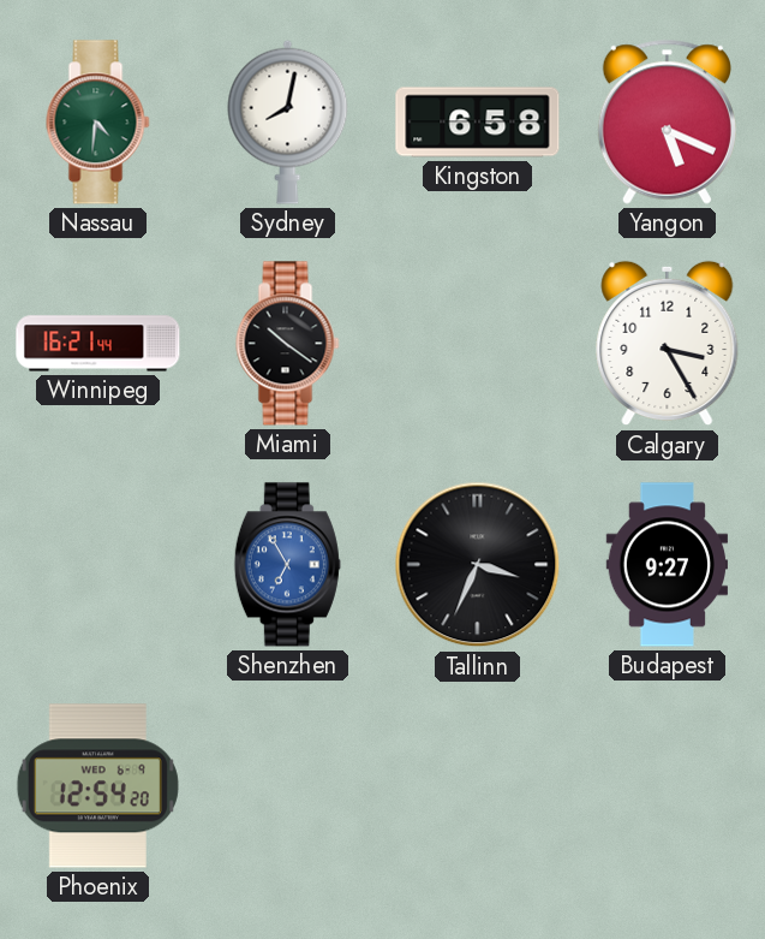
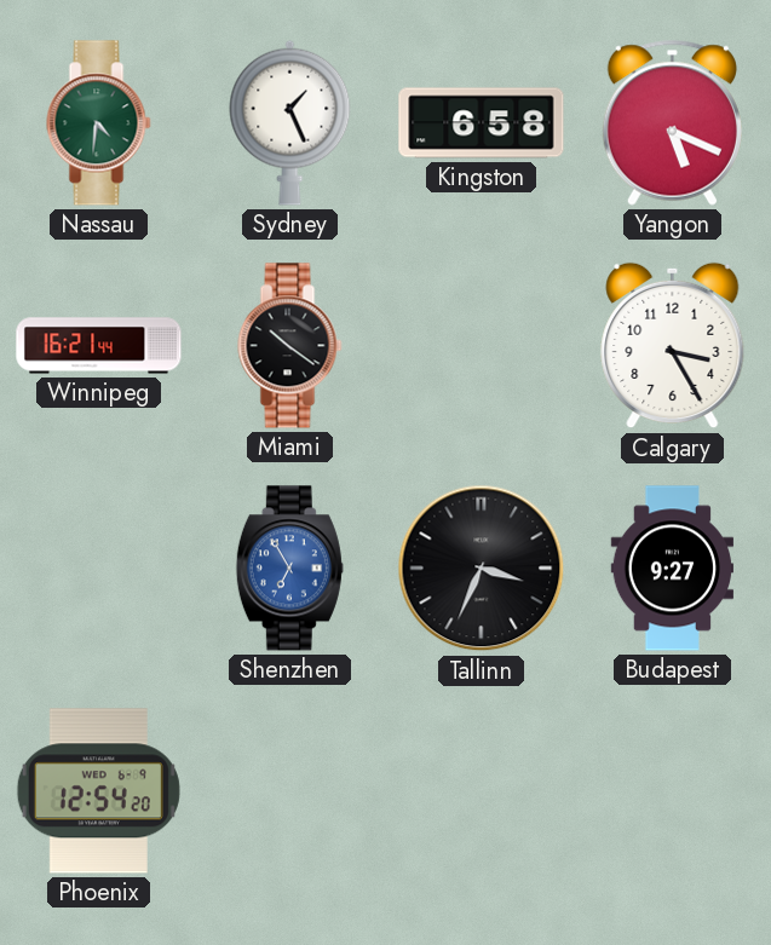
Sydney: 8:02 -> 1:26
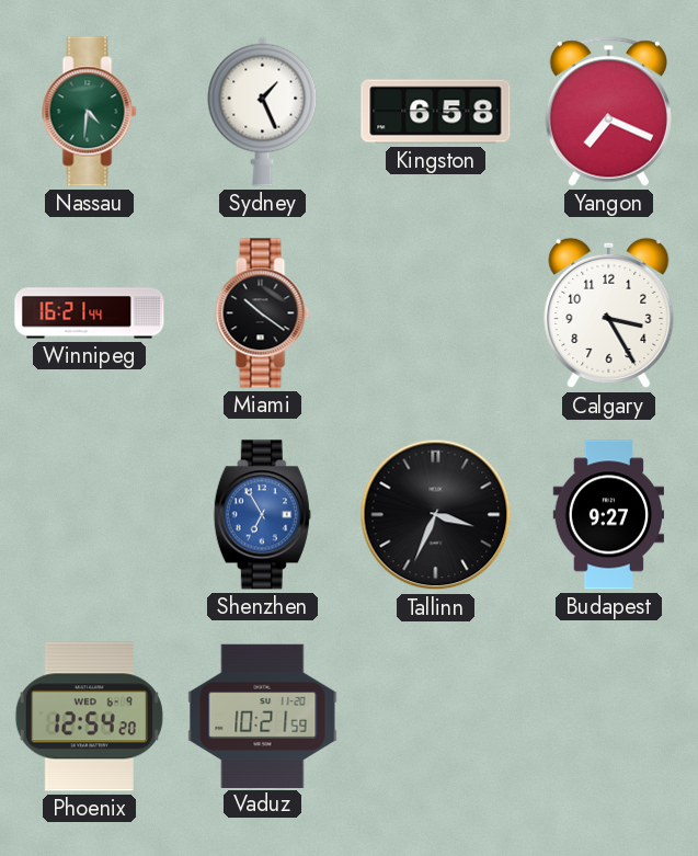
Yangon: 5:19 -> 7:19
Vaduz: none -> 10:21
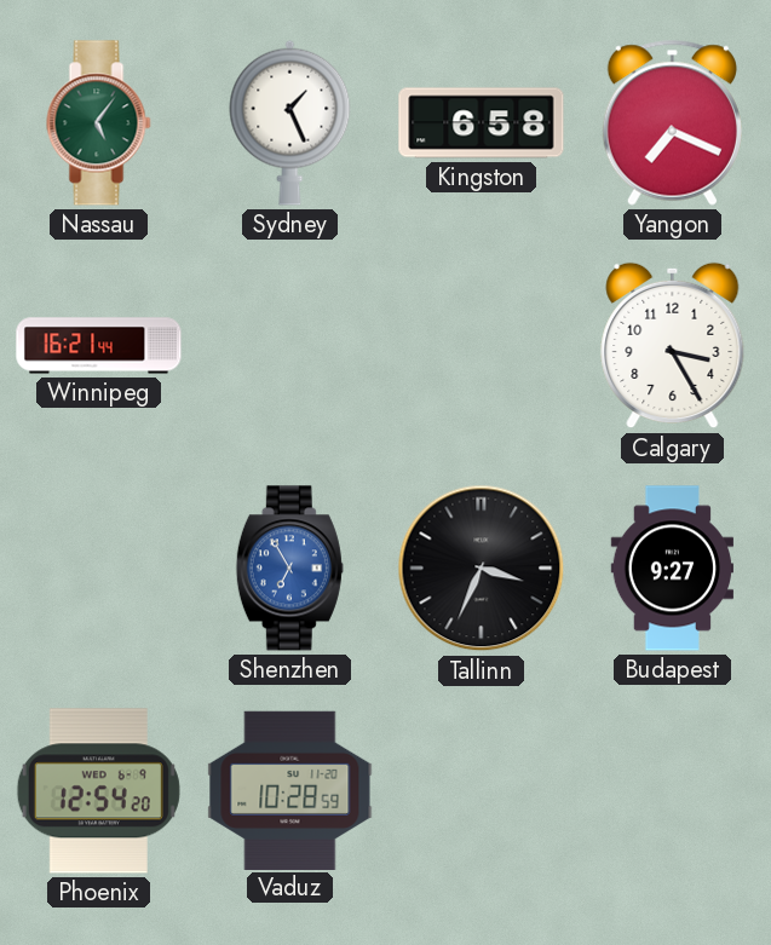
Nassau: 4:31 -> 5:06
Miami: 10:21 -> none
Vaduz: 10:21 -> 10:28
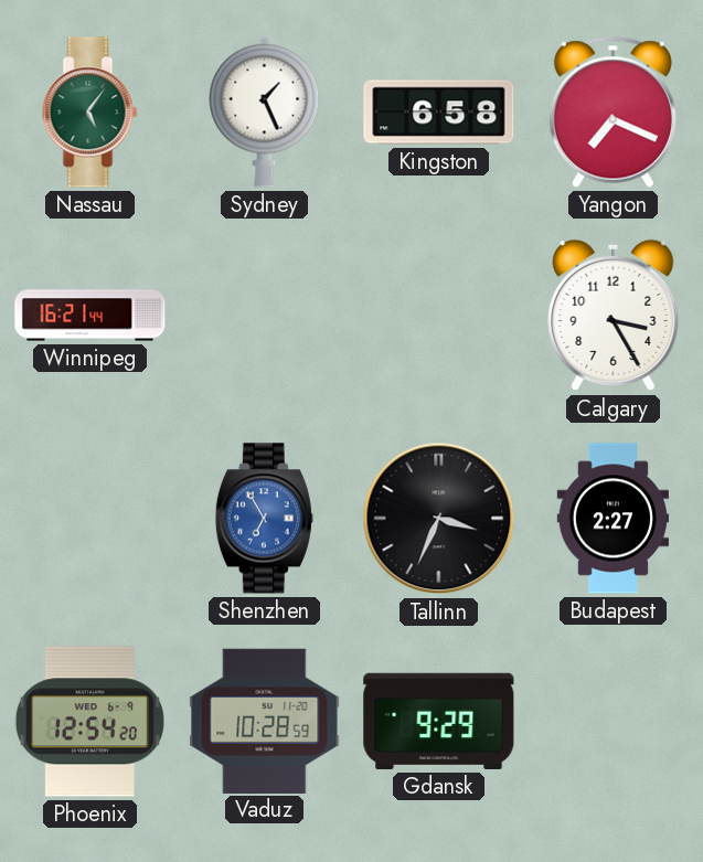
Budapest: 9:27 -> 2:27
Gdansk: none -> 9:29
